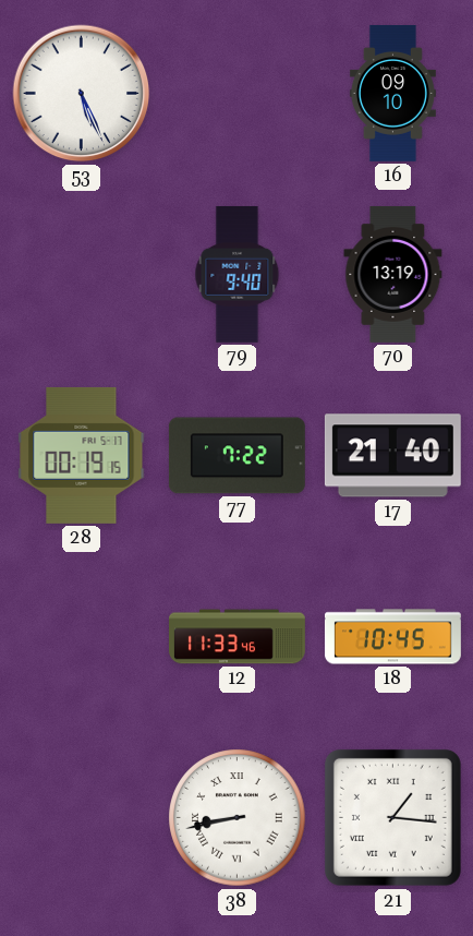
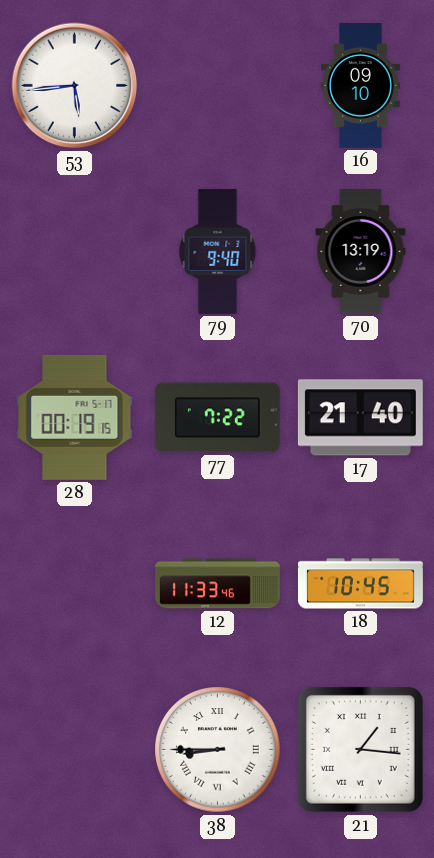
53: 5:26 -> 5:44
38: 8:43 -> 8:45
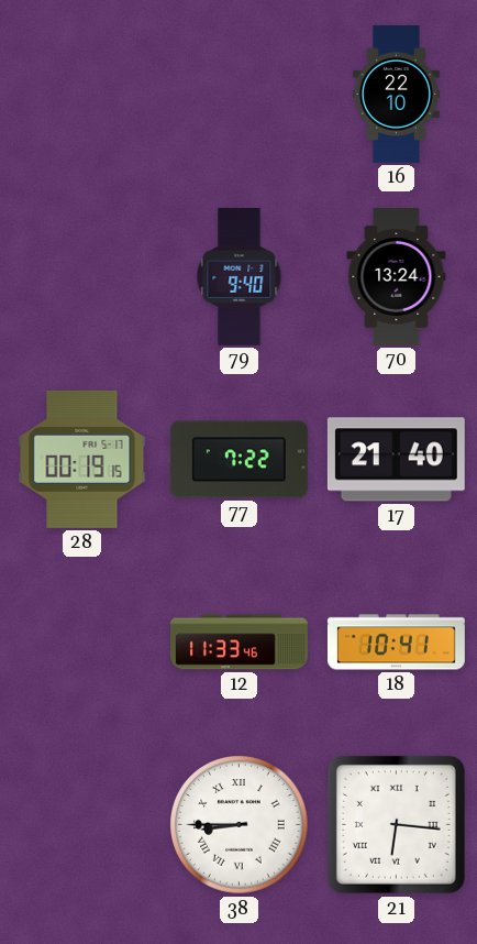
53: 5:44 -> none
16: 09:10 -> 22:10
70: 13:19 -> 13:24
18: 10:45 -> 10:41
21: 1:16 -> 6:16
